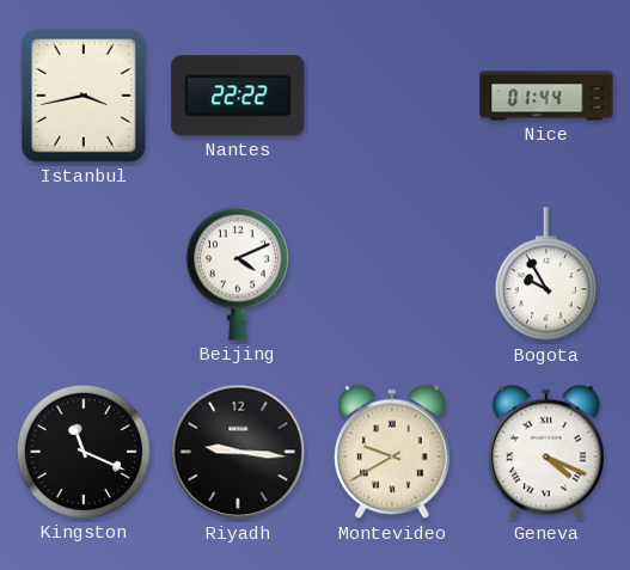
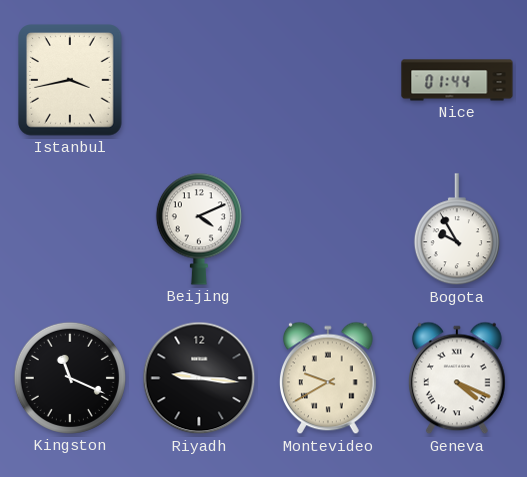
Nantes: 22:22 -> none
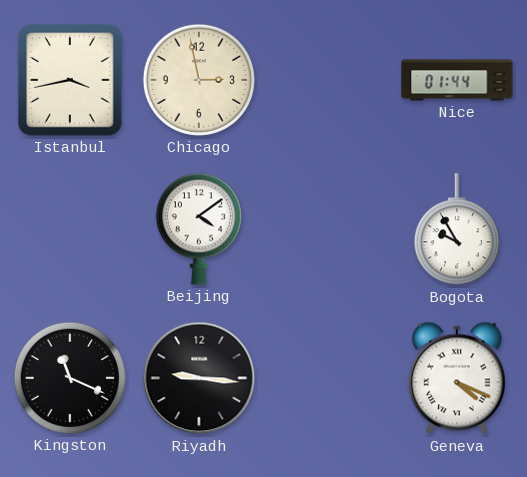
Chicago: none -> 2:58
Beijing: 4:11 -> 4:09
Montevideo: 9:40 -> none
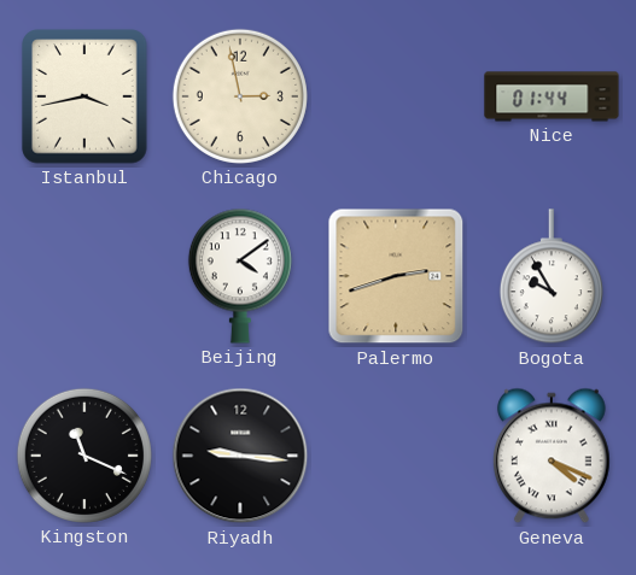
Palermo: none -> 2:42
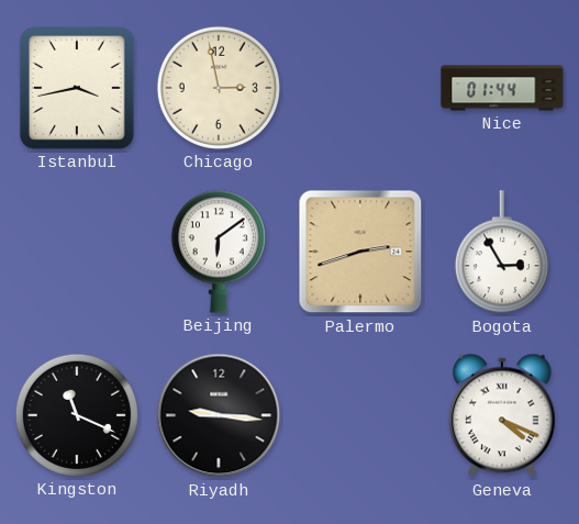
Beijing: 4:09 -> 6:09
Bogota: 9:55 -> 2:55
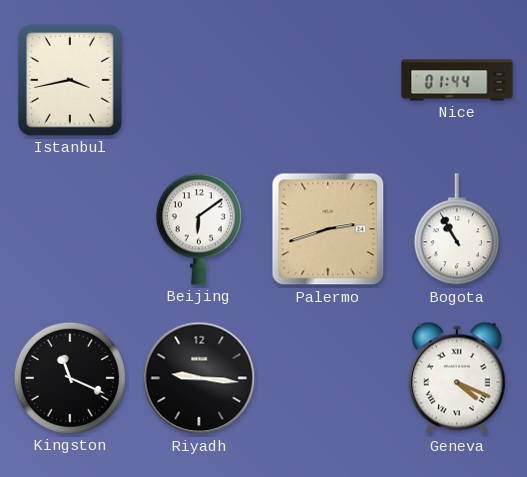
Chicago: 2:58 -> none
Bogota: 2:55 -> 10:55
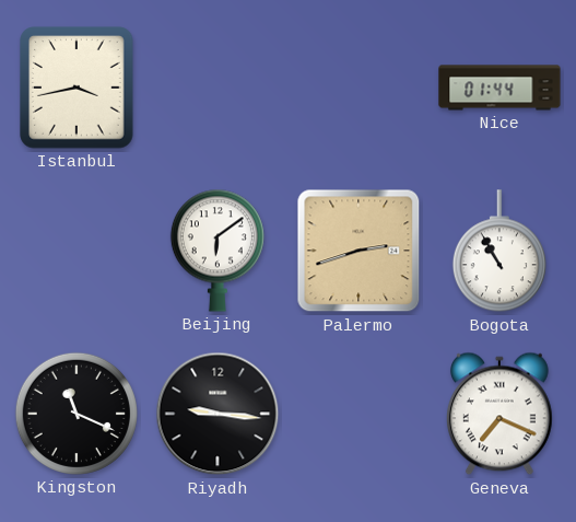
Geneva: 4:19 -> 7:19
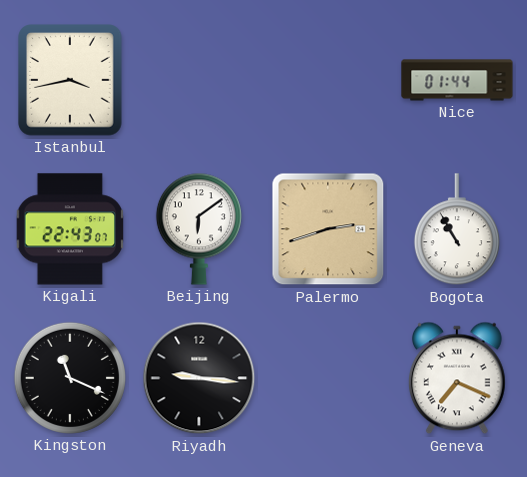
Kigali: none -> 22:43
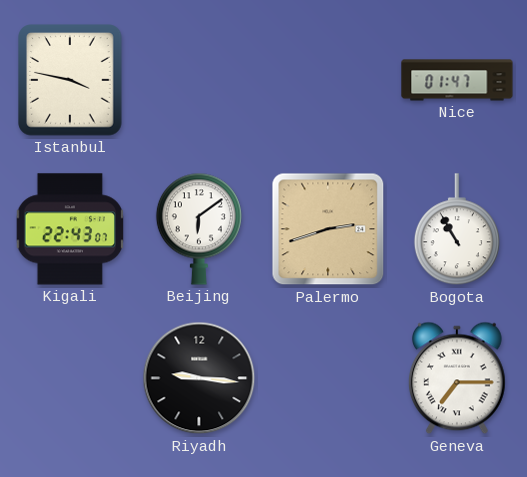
Istanbul: 3:43 -> 3:47
Nice: 01:44 -> 01:47
Kingston: 11:19 -> none
Geneva: 7:19 -> 7:15
